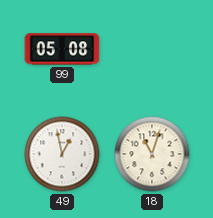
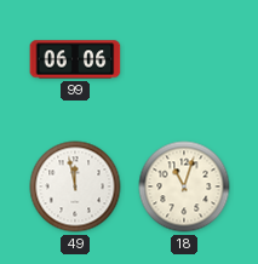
99: 05:08 -> 06:06
49: 12:58 -> 11:58
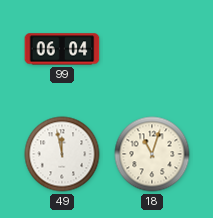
99: 06:06 -> 06:04
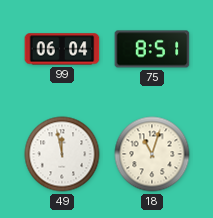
75: none -> 8:51
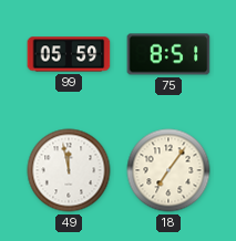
99: 06:04 -> 05:59
18: 11:03 -> 7:06
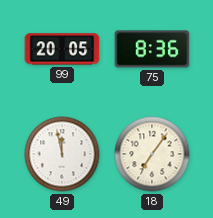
99: 05:59 -> 20:05
75: 8:51 -> 8:36
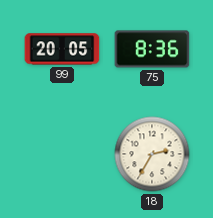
49: 11:58 -> none
18: 7:06 -> 2:35
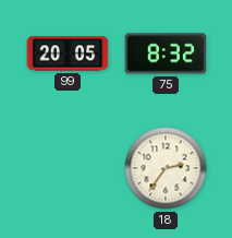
75: 8:36 -> 8:32
18: 2:35 -> 2:36
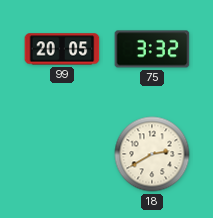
75: 8:32 -> 3:32
18: 2:36 -> 2:40
